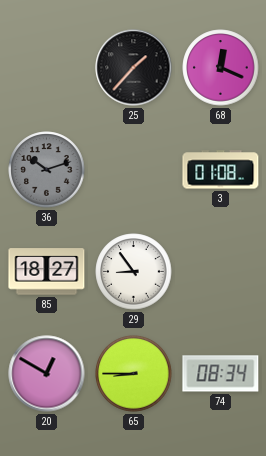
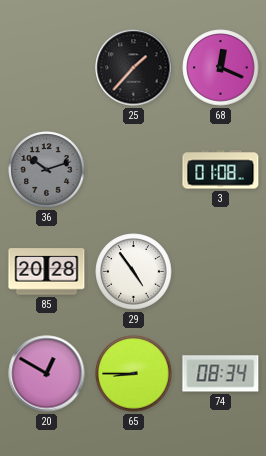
85: 18:27 -> 20:28
29: 8:54 -> 4:54
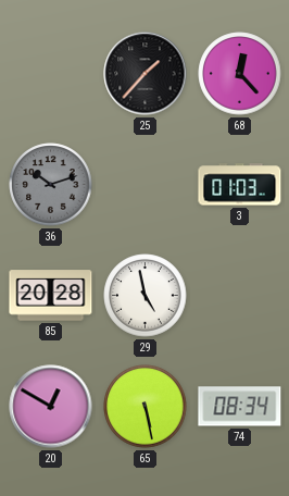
68: 12:19 -> 12:23
3: 01:08 -> 01:03
29: 4:54 -> 4:58
65: 8:45 -> 5:28
